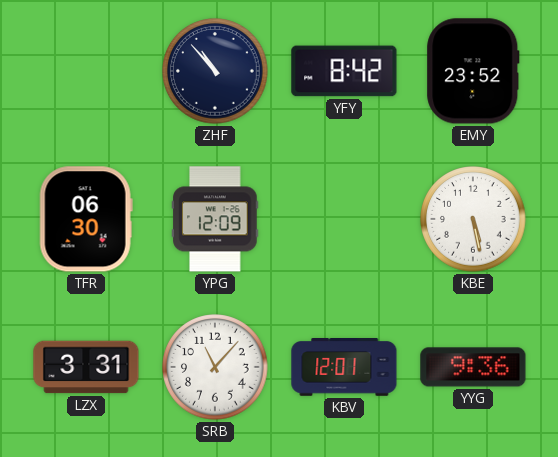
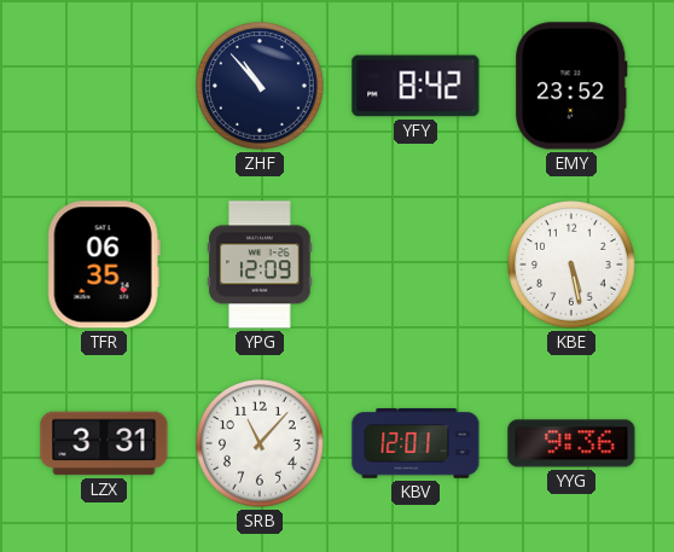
TFR: 06:30 -> 06:35
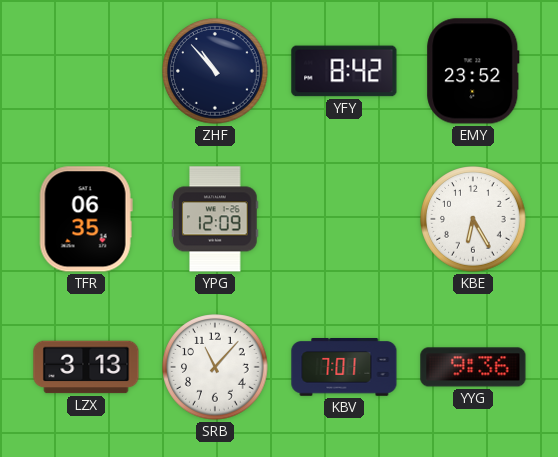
KBE: 5:28 -> 6:25
LZX: 3:31 -> 3:13
KBV: 12:01 -> 7:01
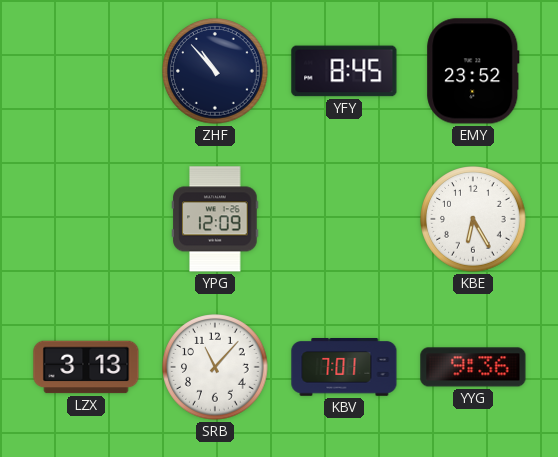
YFY: 8:42 -> 8:45
TFR: 06:35 -> none
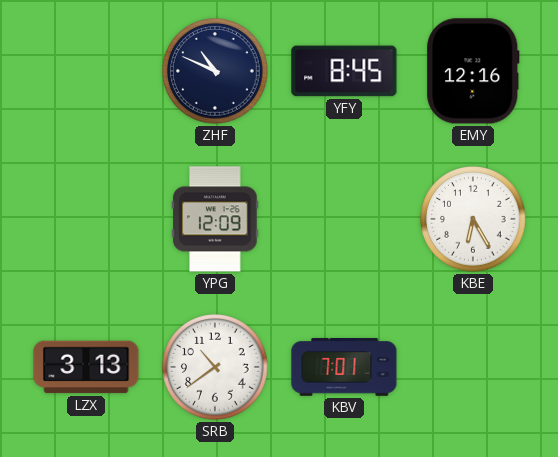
ZHF: 10:53 -> 10:49
EMY: 23:52 -> 12:16
SRB: 11:07 -> 10:39
YYG: 9:36 -> none
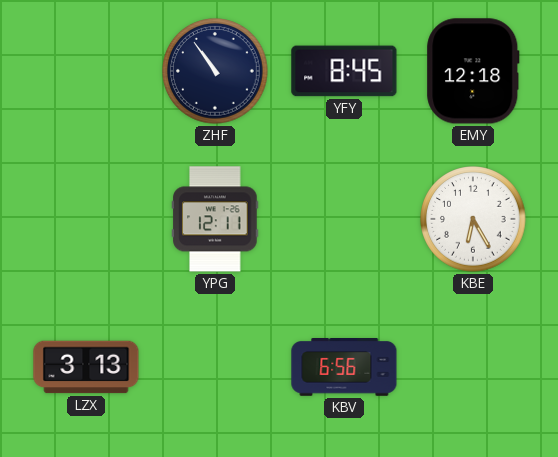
ZHF: 10:49 -> 10:54
EMY: 12:16 -> 12:18
YPG: 12:09 -> 12:11
SRB: 10:39 -> none
KBV: 7:01 -> 6:56
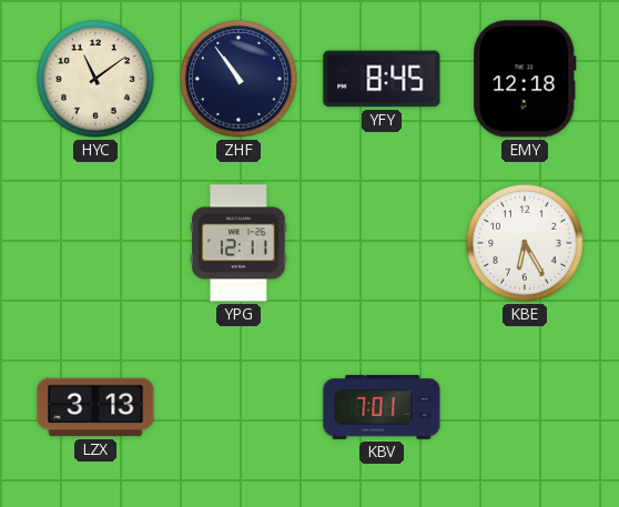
HYC: none -> 11:09
KBV: 6:56 -> 7:01
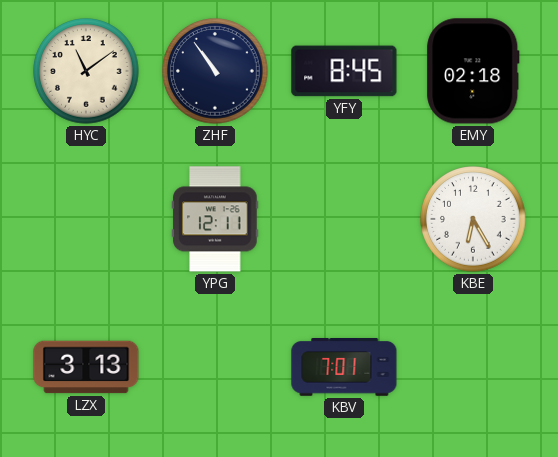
EMY: 12:18 -> 02:18
